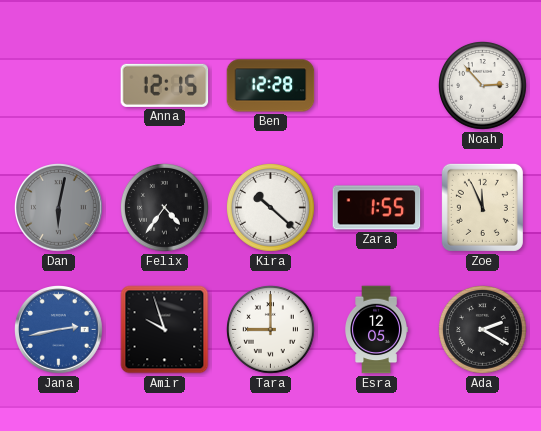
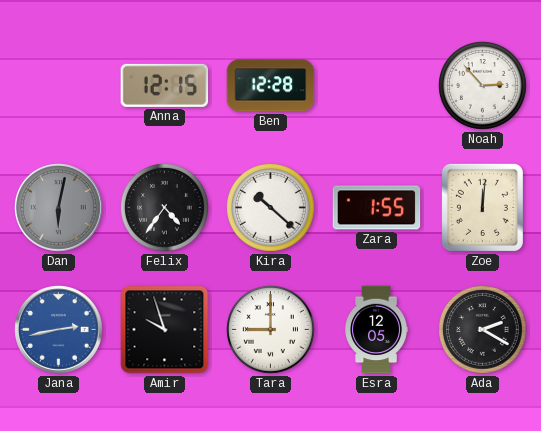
Zoe: 11:56 -> 12:01
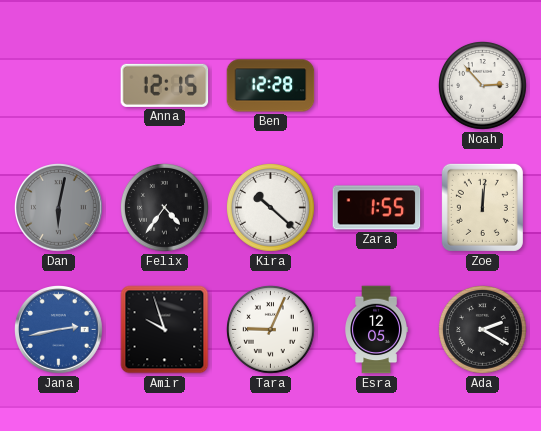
Tara: 9:00 -> 9:04
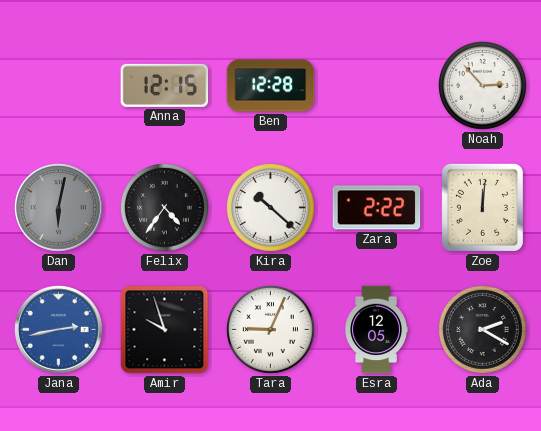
Zara: 1:55 -> 2:22
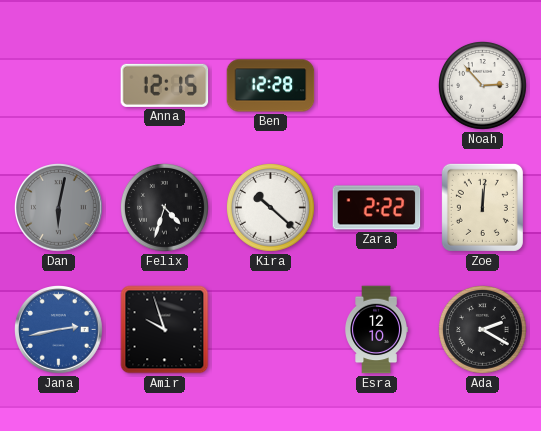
Felix: 4:36 -> 4:33
Tara: 9:04 -> none
Esra: 12:05 -> 12:10
